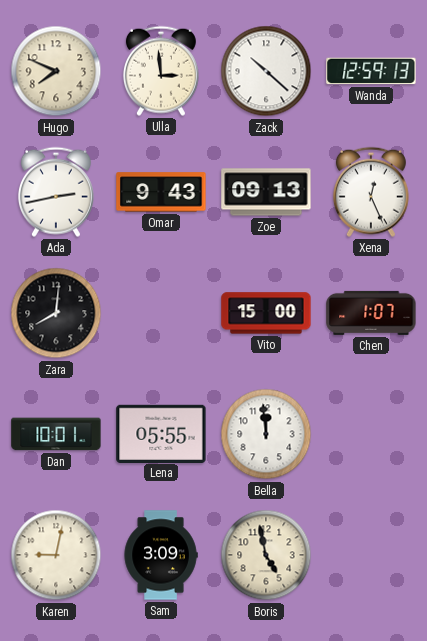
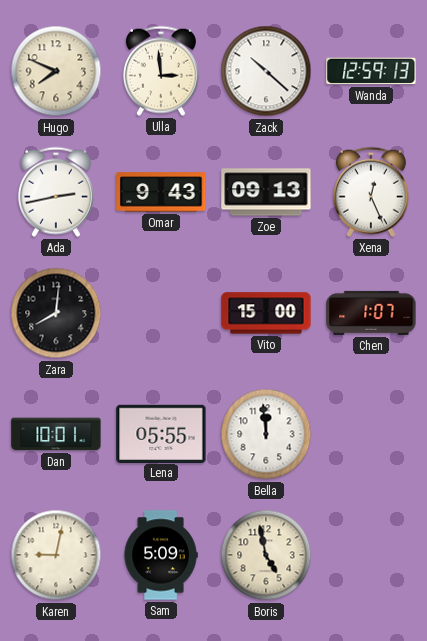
Sam: 3:09 -> 5:09
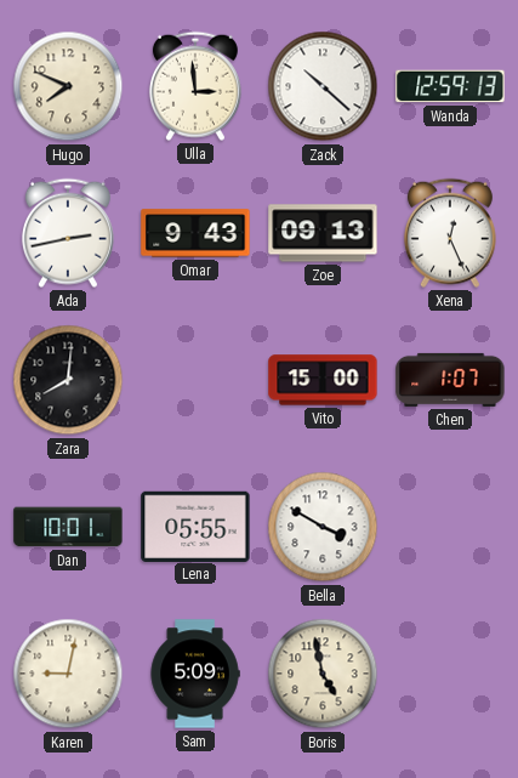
Bella: 11:59 -> 3:50
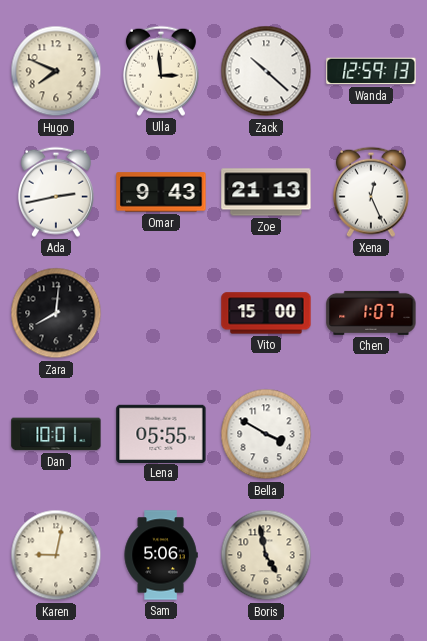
Zoe: 09:13 -> 21:13
Sam: 5:09 -> 5:06
